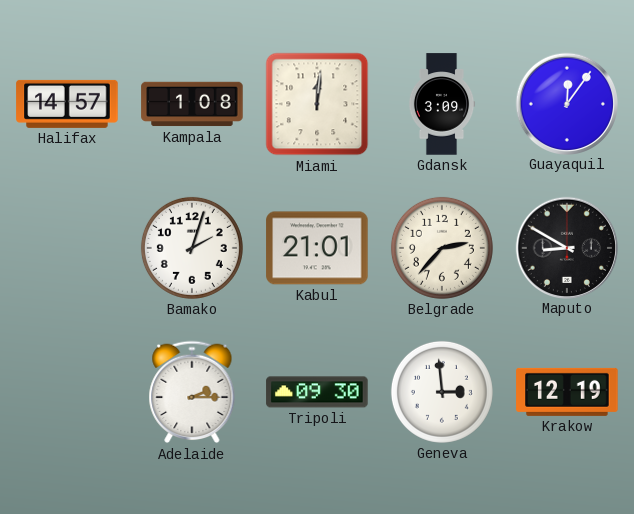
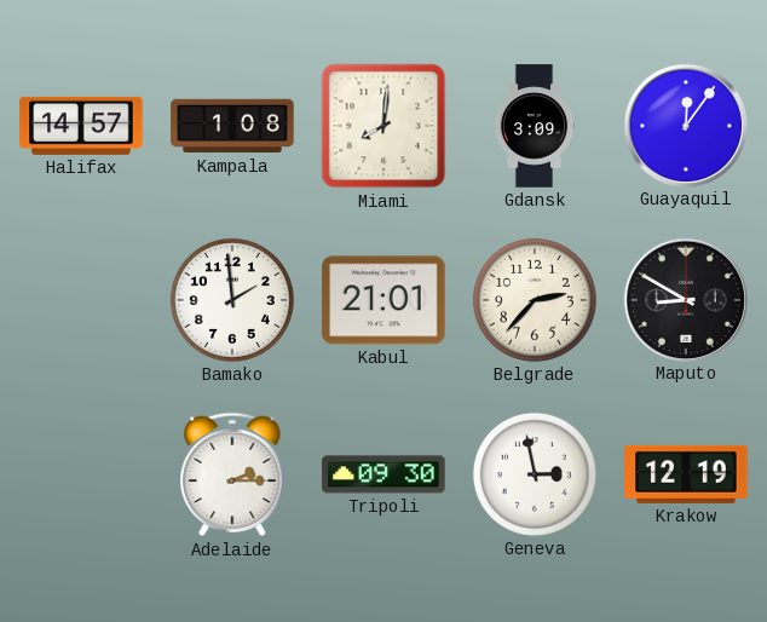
Miami: 12:01 -> 8:01
Bamako: 2:03 -> 1:59
Geneva: 2:59 -> 2:58
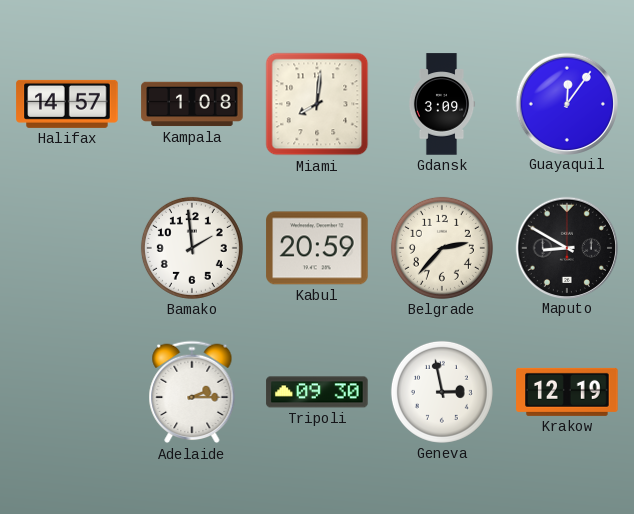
Kabul: 21:01 -> 20:59
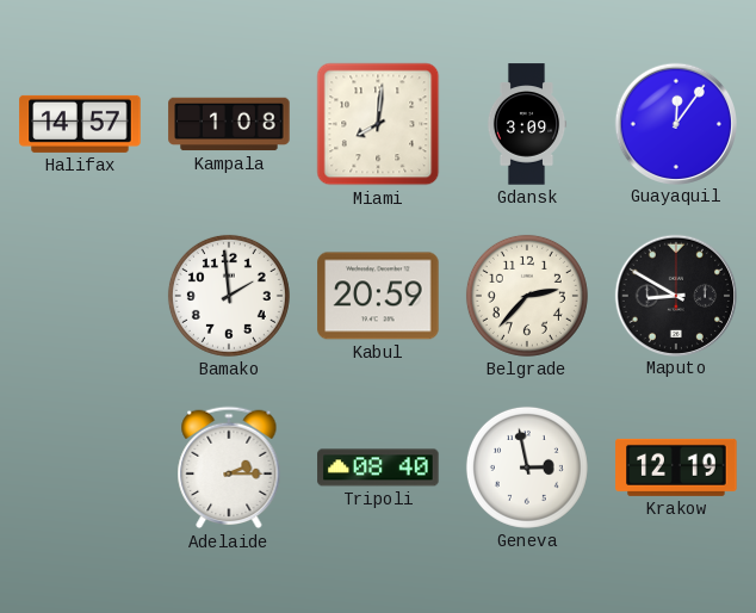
Tripoli: 09:30 -> 08:40
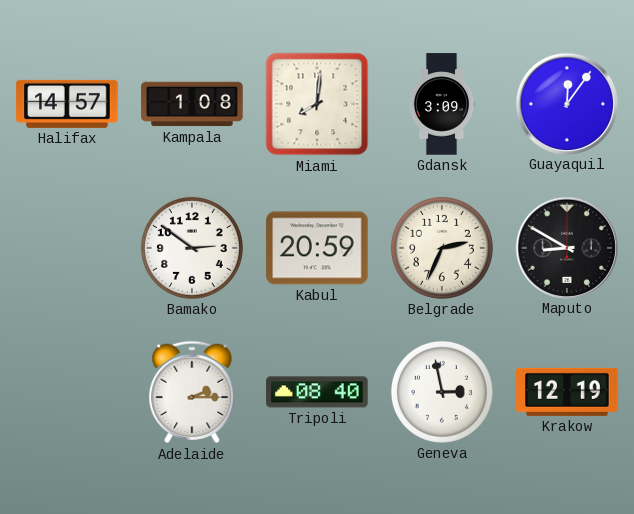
Bamako: 1:59 -> 2:51
Belgrade: 2:37 -> 2:34
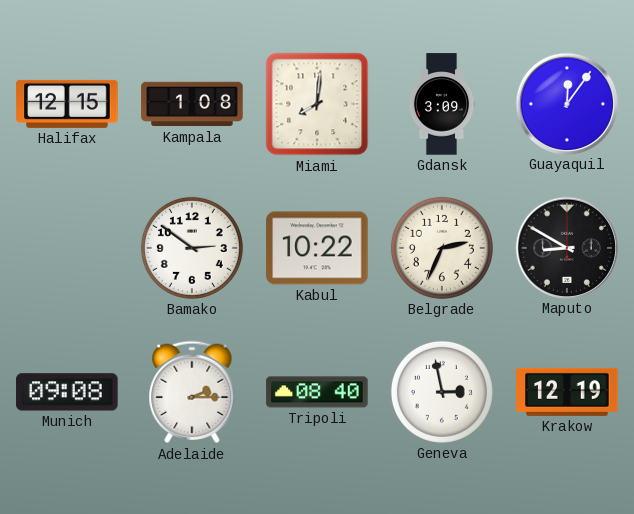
Halifax: 14:57 -> 12:15
Kabul: 20:59 -> 10:22
Munich: none -> 09:08
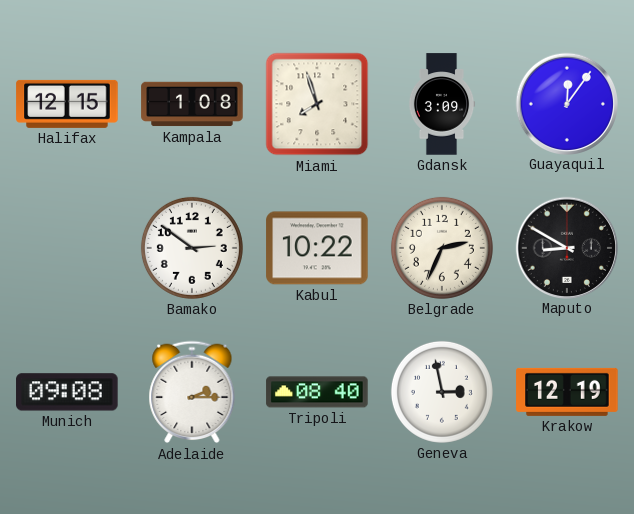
Miami: 8:01 -> 7:57
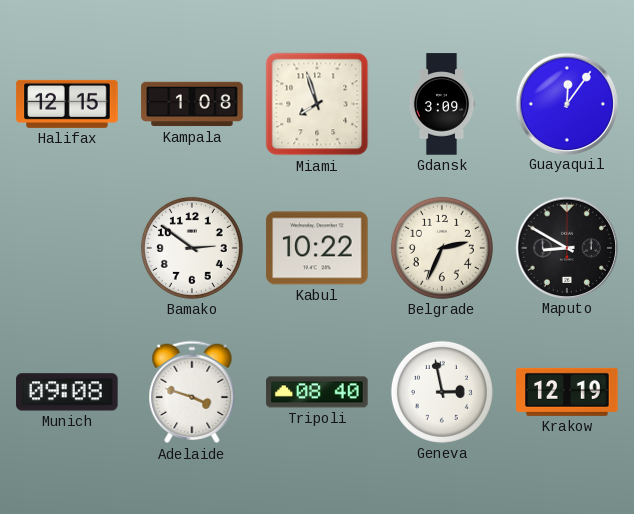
Adelaide: 2:15 -> 3:48
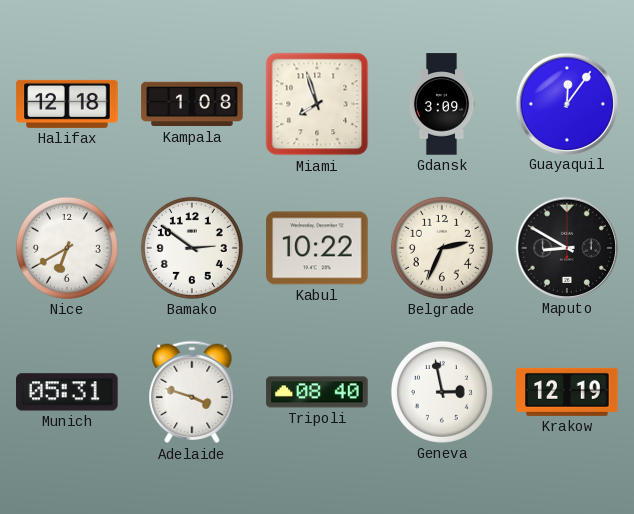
Halifax: 12:15 -> 12:18
Nice: none -> 6:40
Munich: 09:08 -> 05:31
